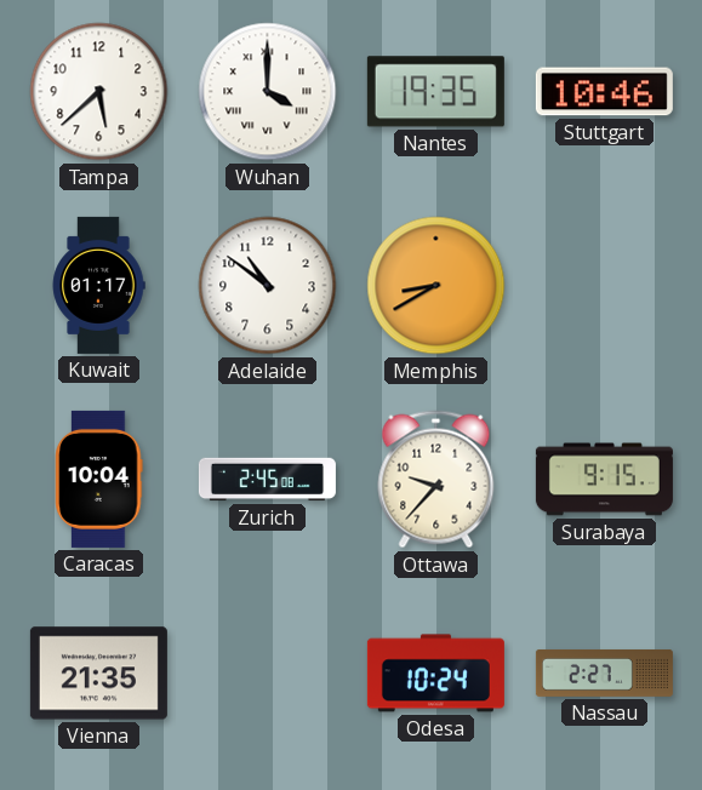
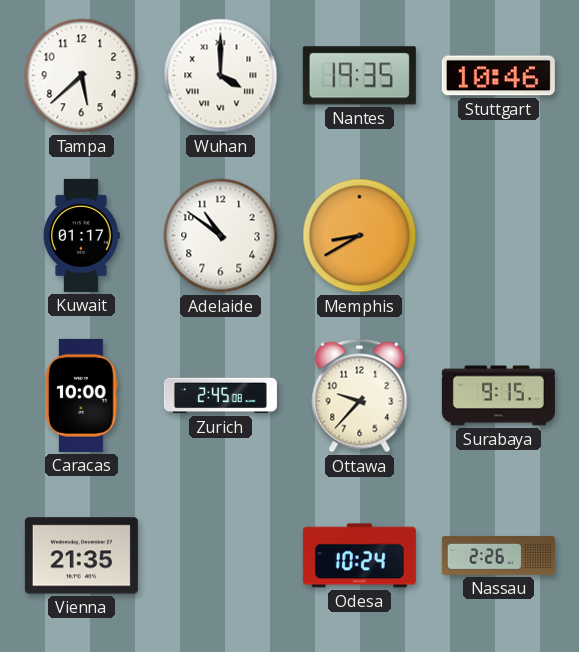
Caracas: 10:04 -> 10:00
Nassau: 2:27 -> 2:26
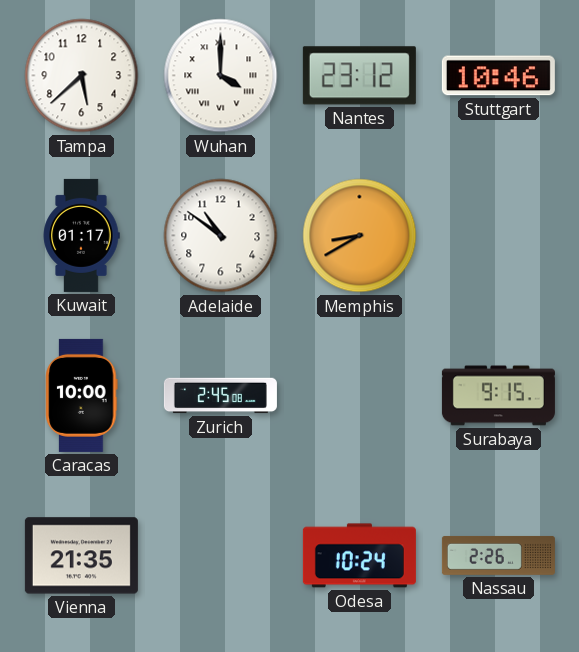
Nantes: 19:35 -> 23:12
Ottawa: 9:37 -> none
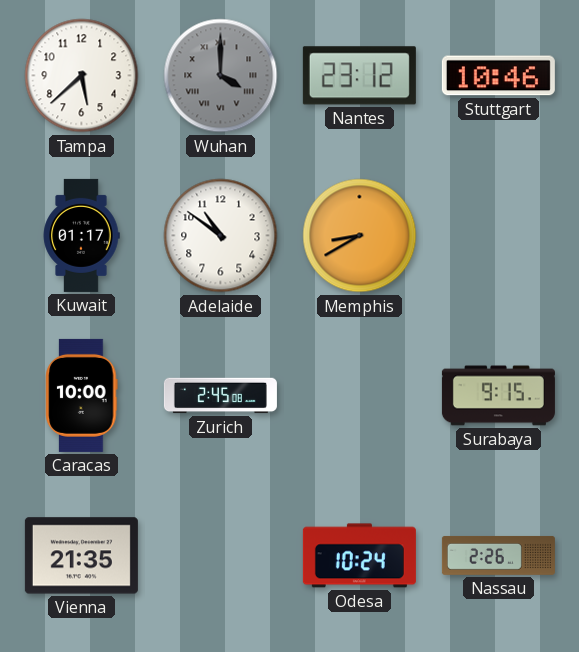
Wuhan dial: white -> grey
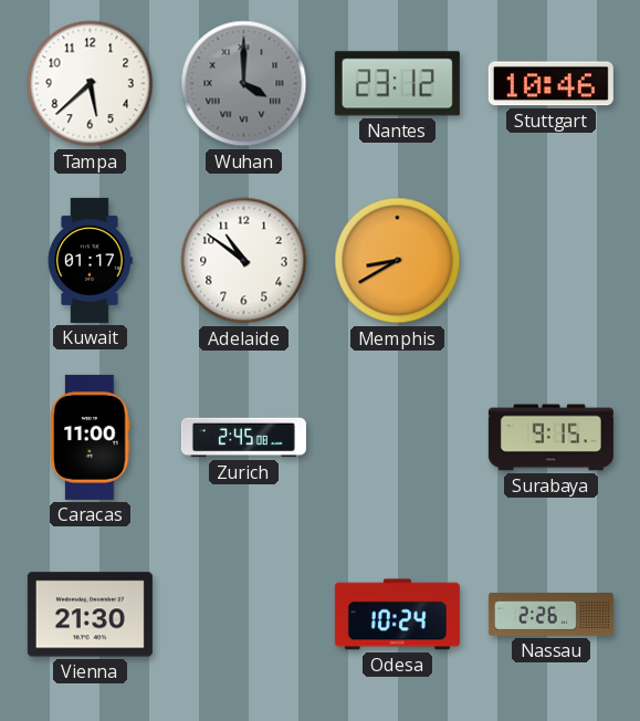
Caracas: 10:00 -> 11:00
Vienna: 21:35 -> 21:30
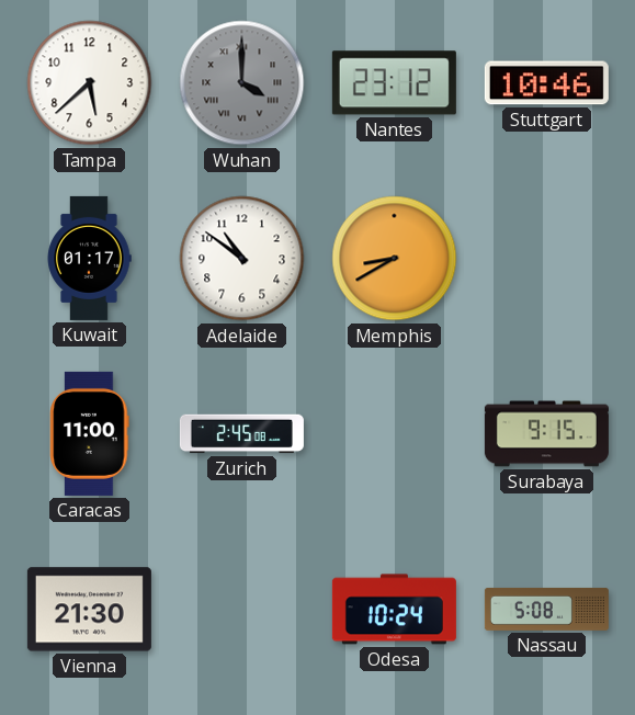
Nassau: 2:26 -> 5:08
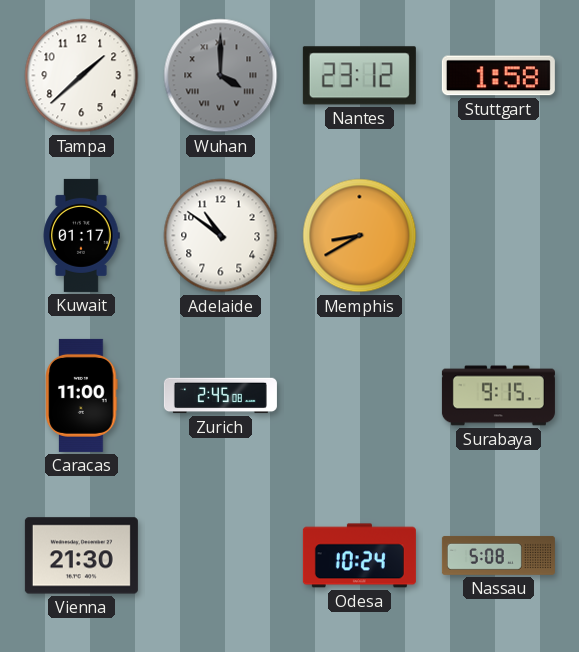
Tampa: 5:38 -> 1:38
Stuttgart: 10:46 -> 1:58
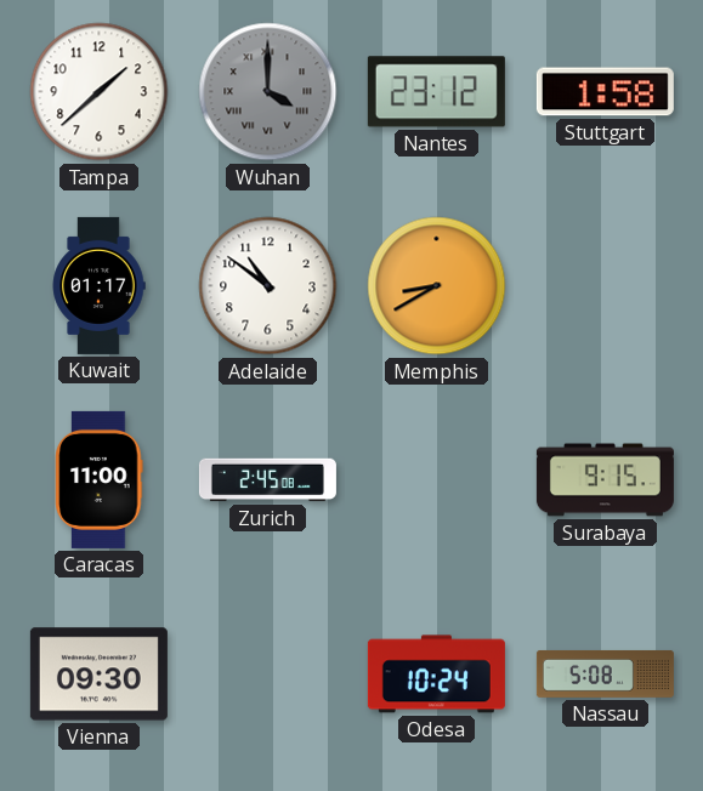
Vienna: 21:30 -> 09:30
